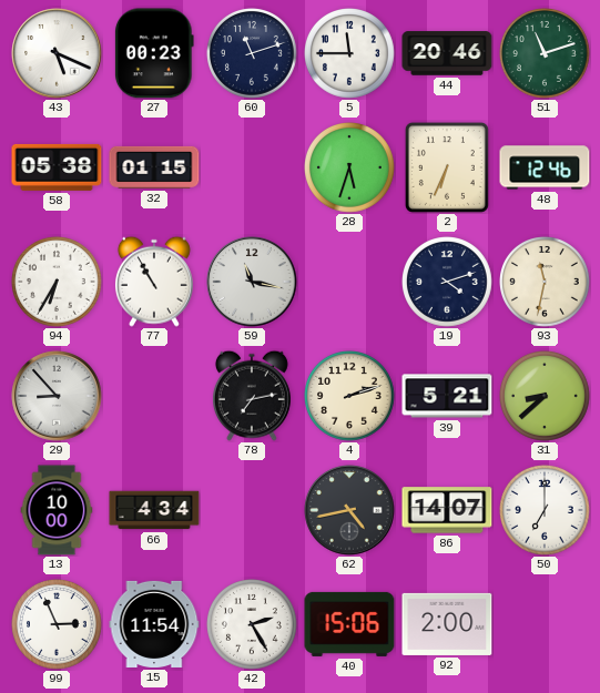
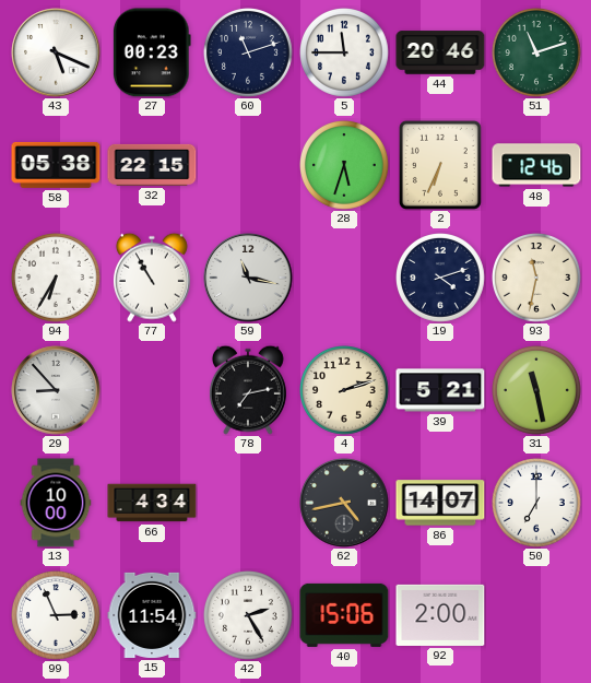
32: 01:15 -> 22:15
31: 8:38 -> 11:28
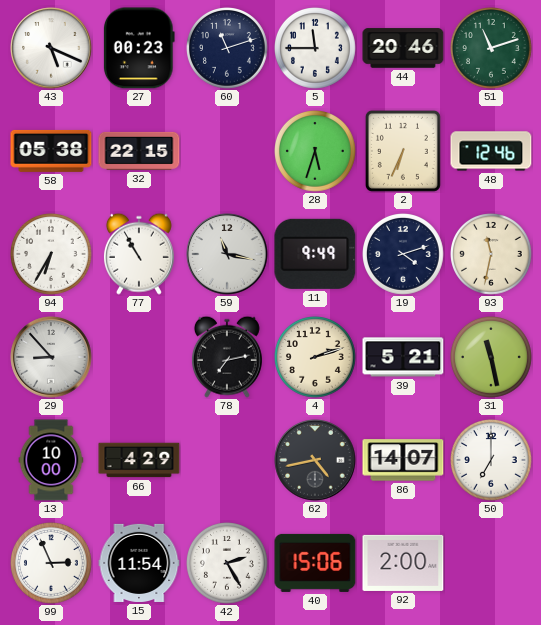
11: none -> 9:49
66: 4:34 -> 4:29
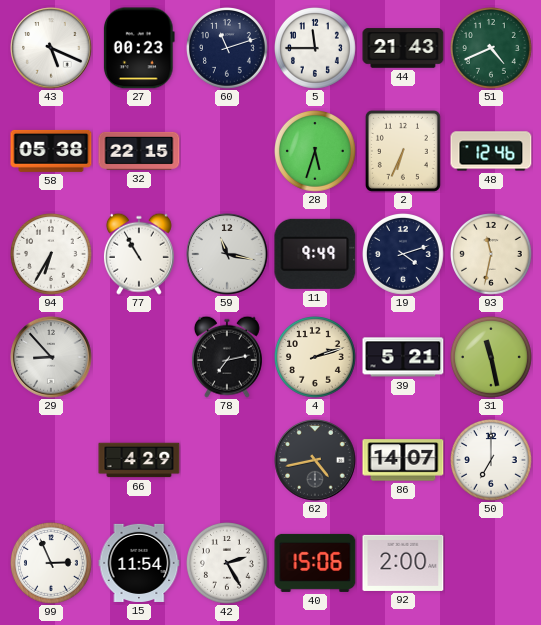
44: 20:46 -> 21:43
51: 11:12 -> 4:41
13: 10:00 -> none
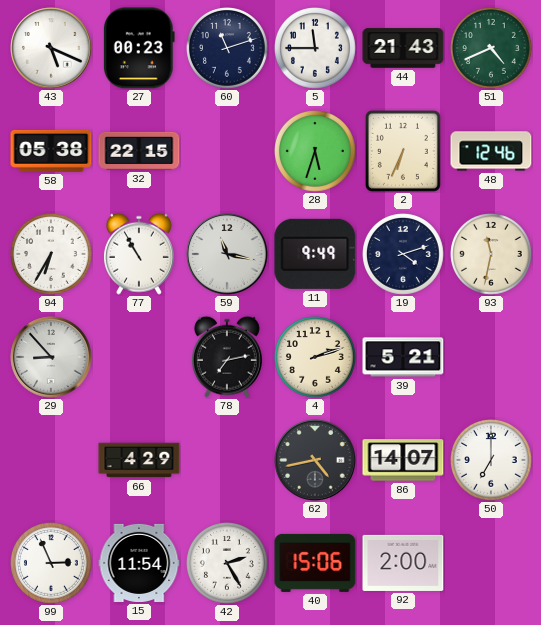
31: 11:28 -> none
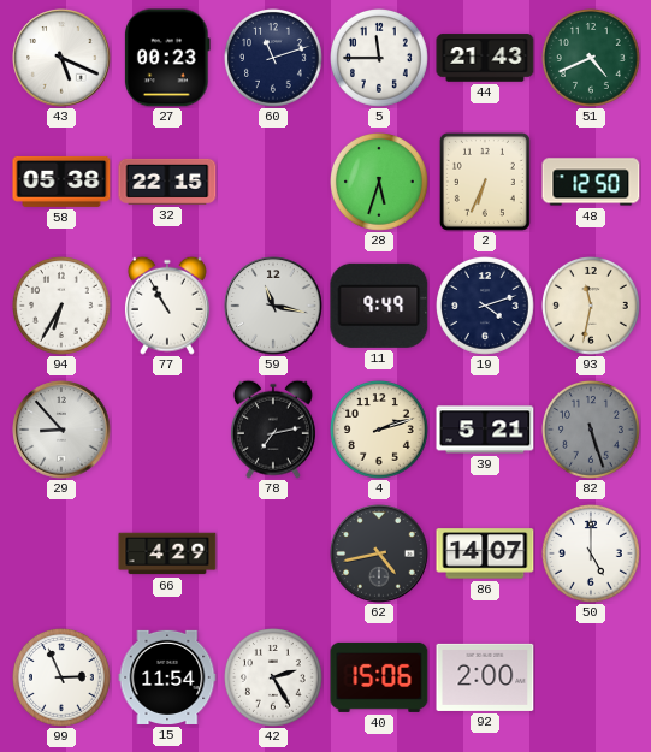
48: 12:46 -> 12:50
82: none -> 5:27
50: 7:00 -> 5:00
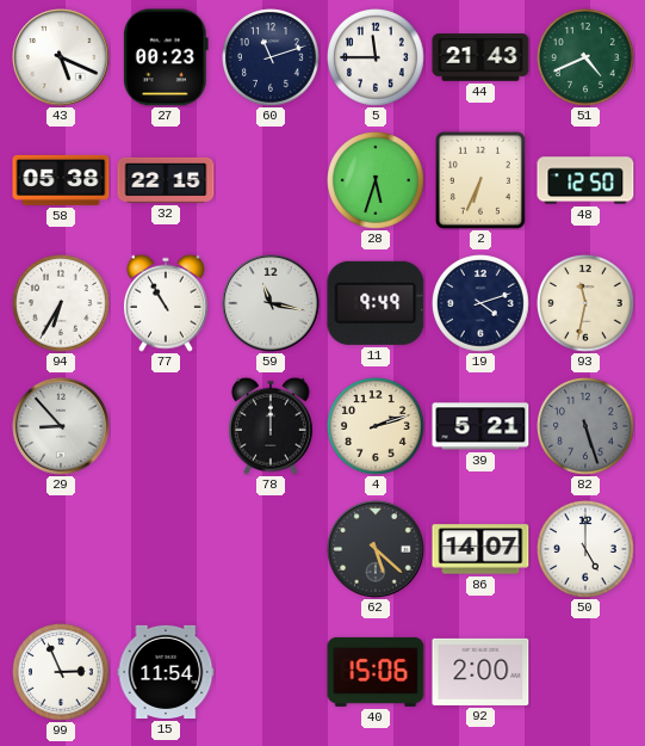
78: 7:13 -> 12:00
66: 4:29 -> none
62: 4:43 -> 5:22
42: 2:25 -> none
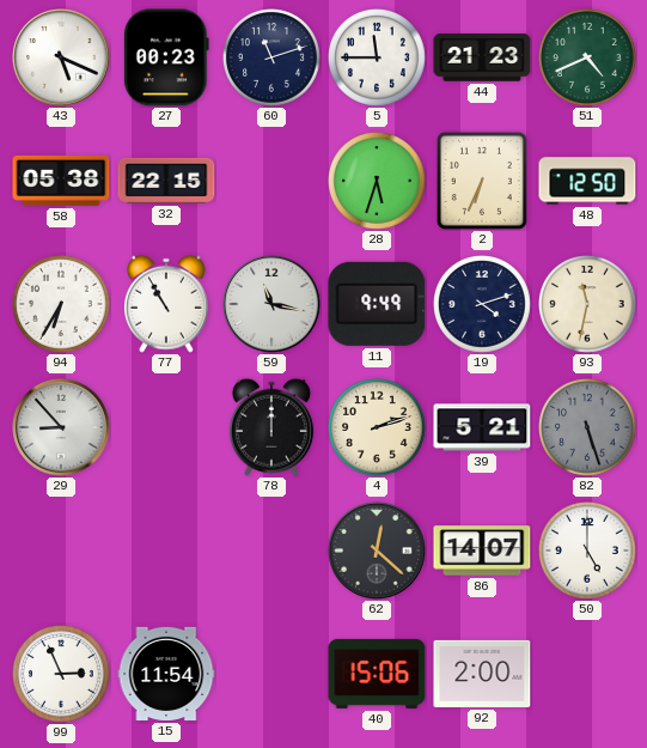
44: 21:43 -> 21:23
62: 5:22 -> 12:22
